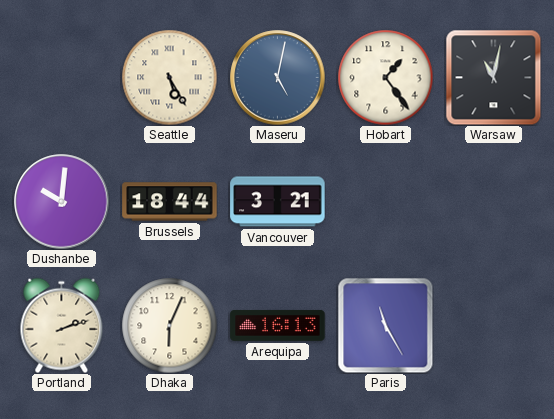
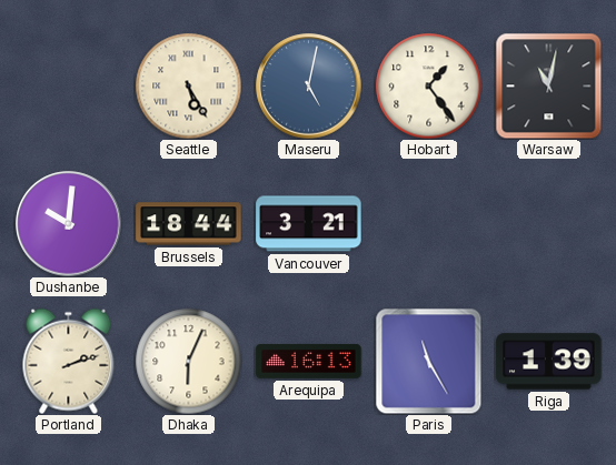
Riga: none -> 1:39
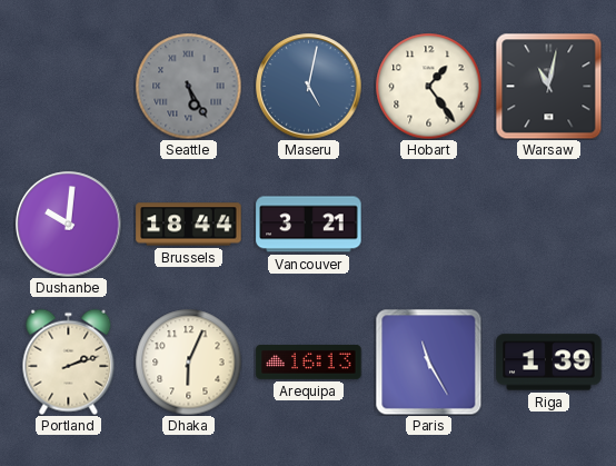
Seattle dial: cream -> grey
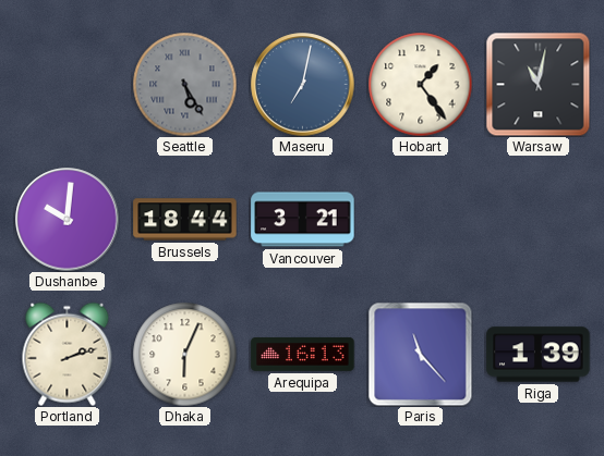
Maseru: 5:02 -> 7:02
Paris: 11:25 -> 11:23
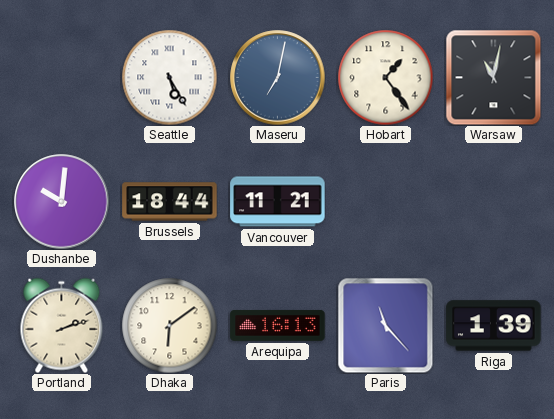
Seattle dial: grey -> white
Vancouver: 3:21 -> 11:21
Dhaka: 6:04 -> 6:09
